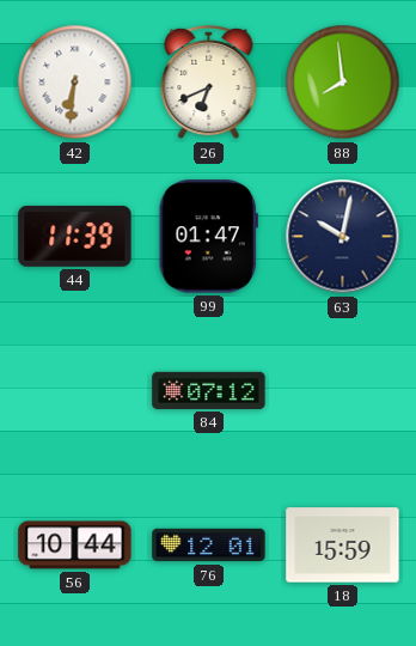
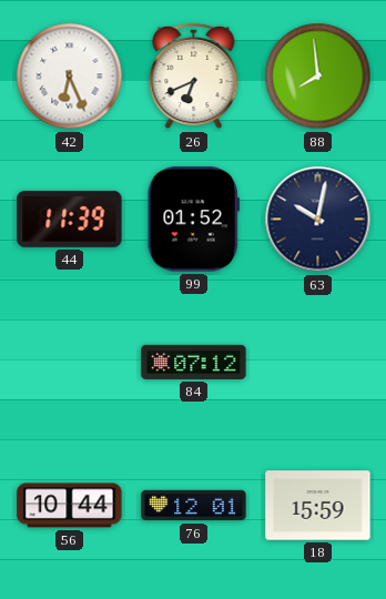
42: 6:31 -> 6:26
99: 01:47 -> 01:52
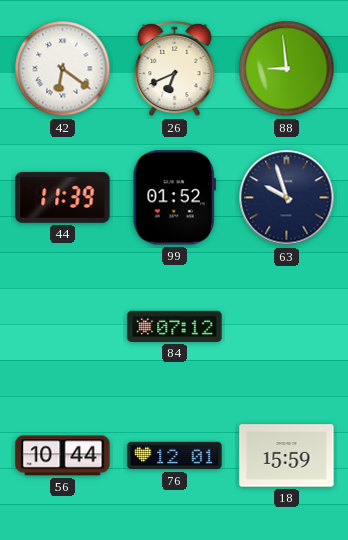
42: 6:26 -> 6:21
88: 7:59 -> 8:59
63: 10:02 -> 9:57
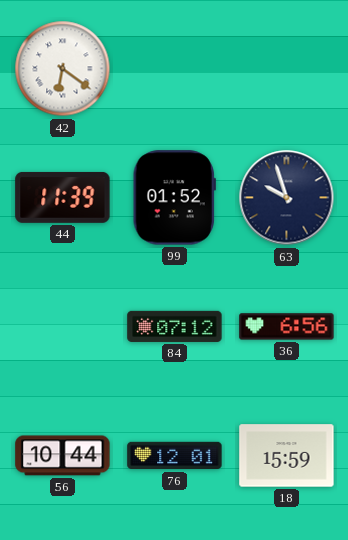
26: 6:41 -> none
88: 8:59 -> none
36: none -> 6:56
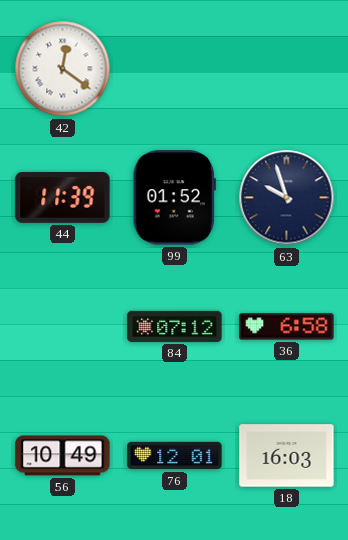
42: 6:21 -> 12:21
36: 6:56 -> 6:58
56: 10:44 -> 10:49
18: 15:59 -> 16:03
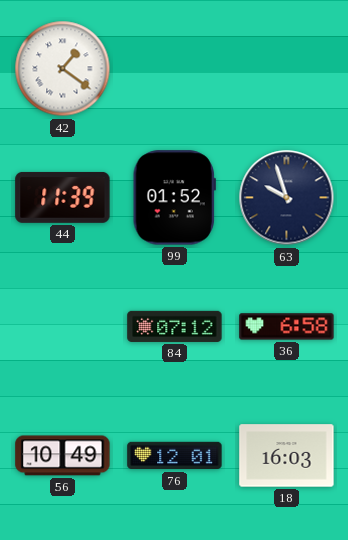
42: 12:21 -> 1:21
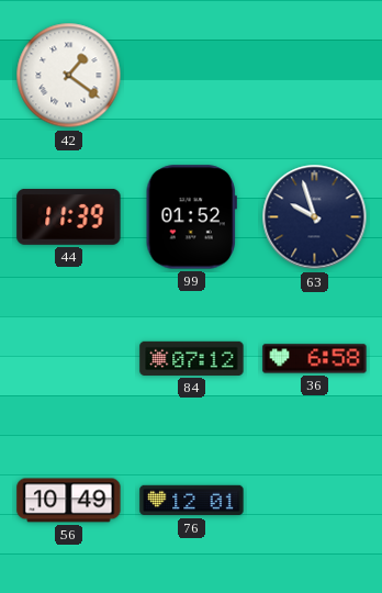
18: 16:03 -> none
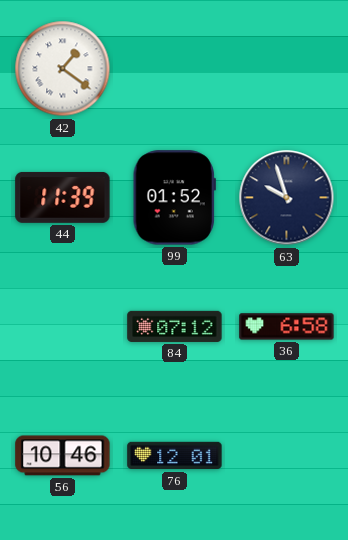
56: 10:49 -> 10:46
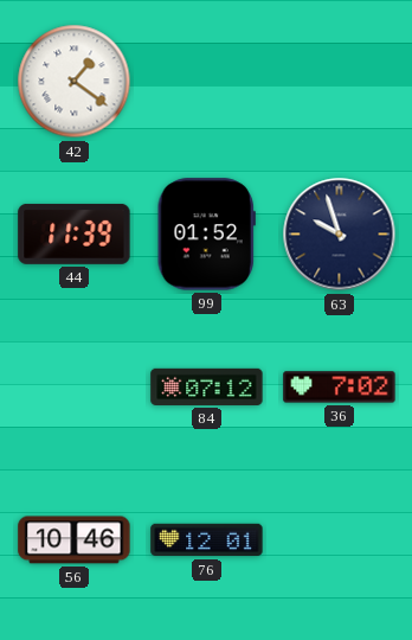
36: 6:58 -> 7:02
